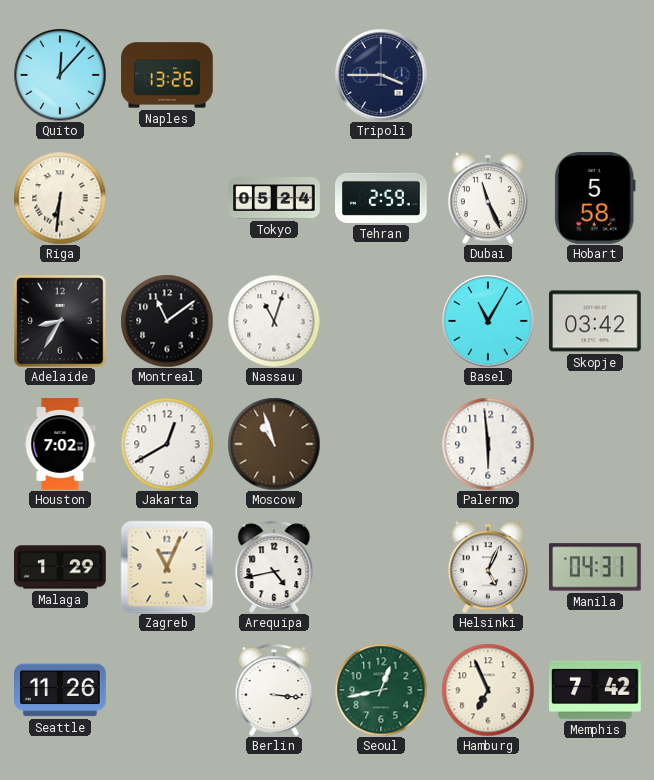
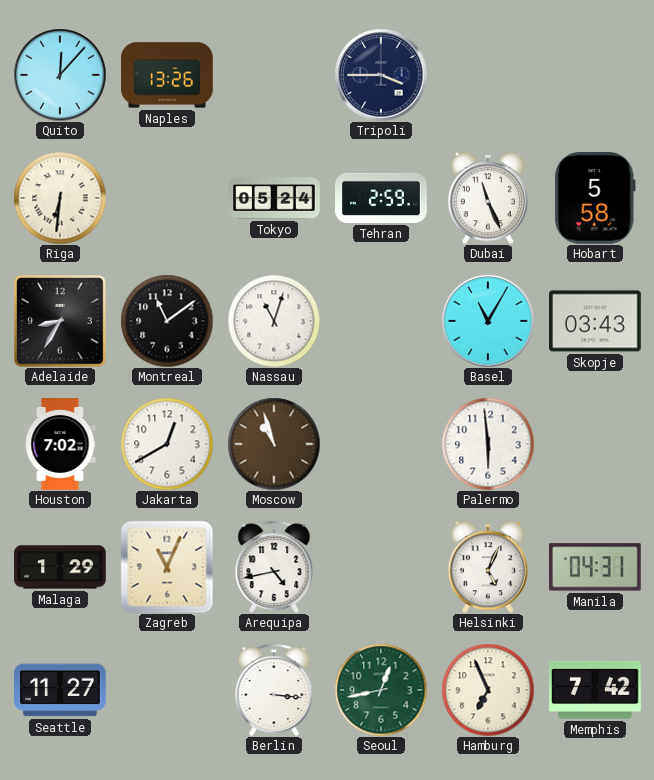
Skopje: 03:42 -> 03:43
Seattle: 11:26 -> 11:27
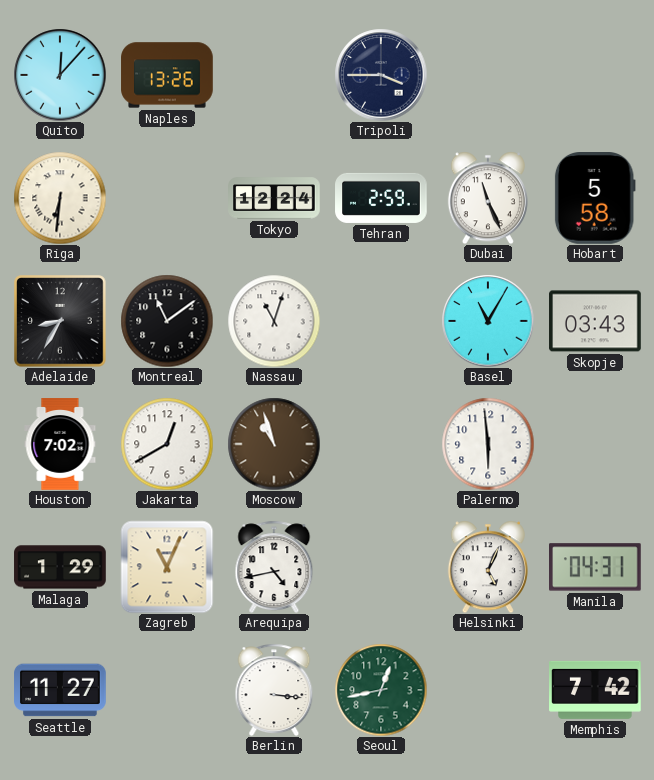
Tokyo: 05:24 -> 12:24
Hamburg: 6:56 -> none
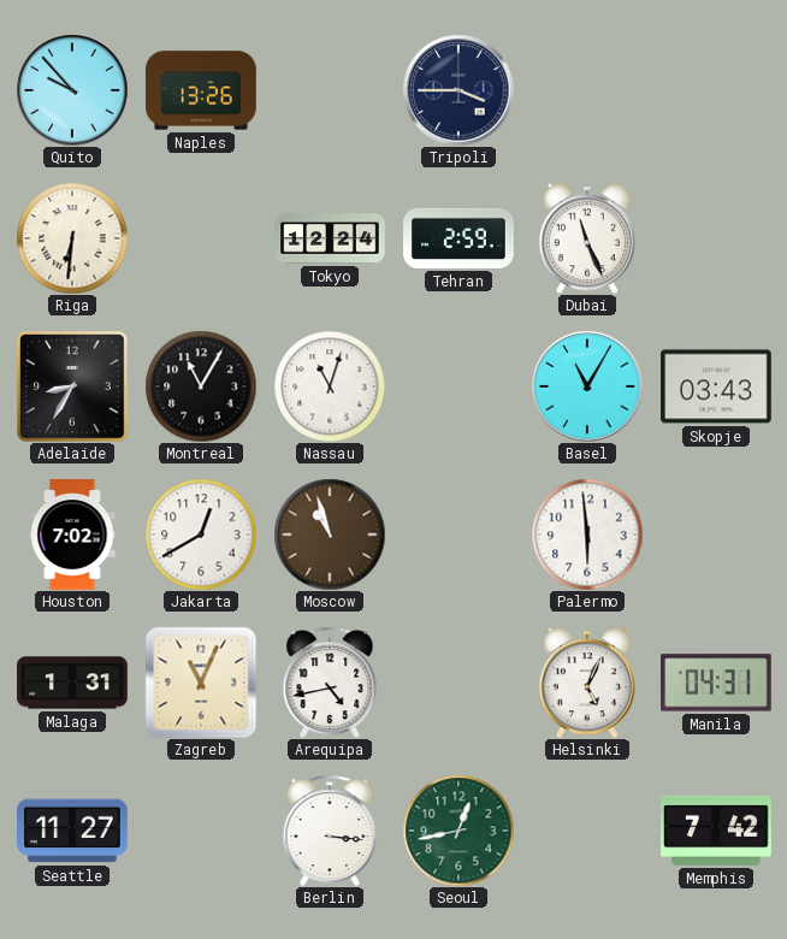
Quito: 12:07 -> 9:53
Hobart: 5:58 -> none
Montreal: 11:09 -> 11:05
Malaga: 1:29 -> 1:31
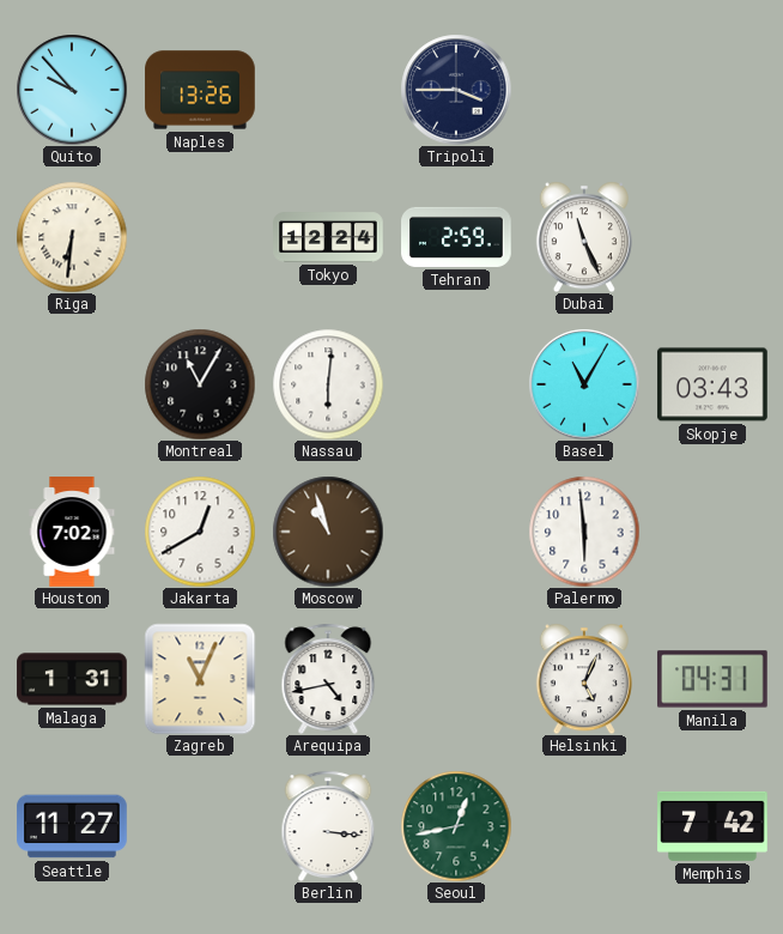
Adelaide: 8:35 -> none
Nassau: 11:03 -> 6:01
